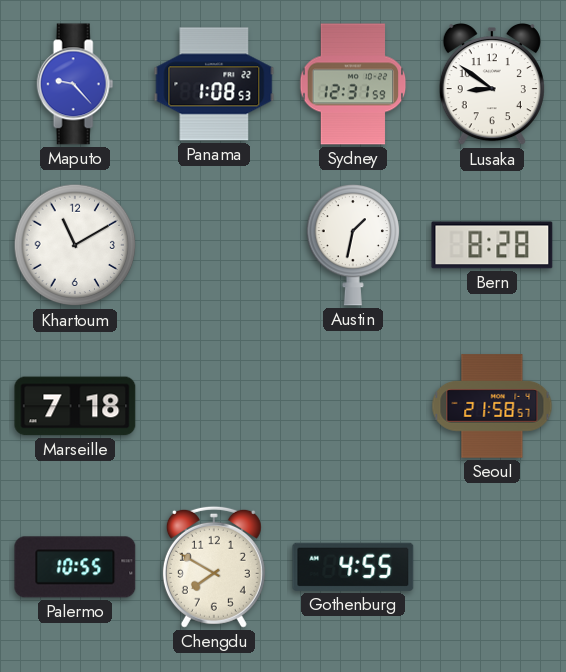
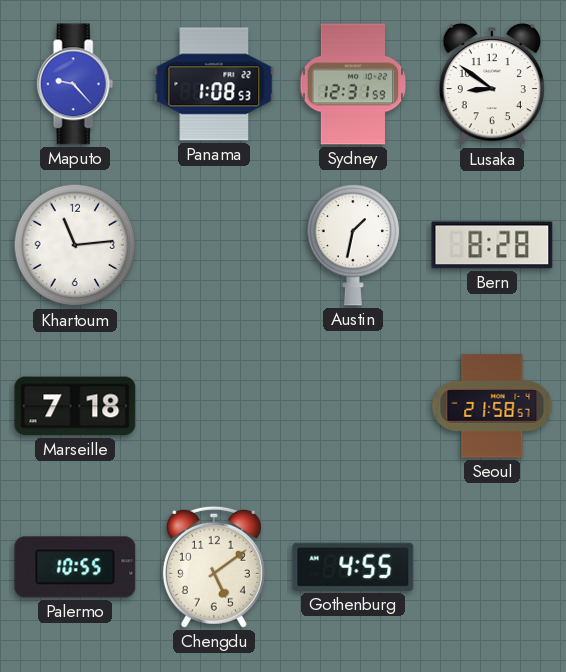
Khartoum: 11:10 -> 11:14
Chengdu: 7:50 -> 5:09
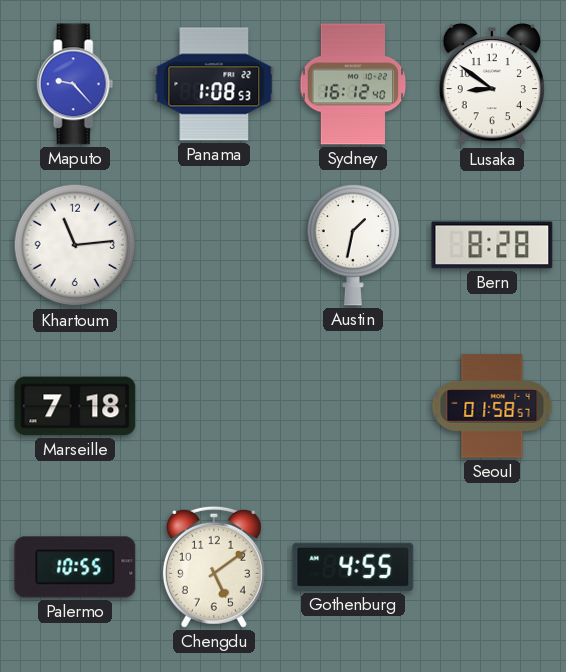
Sydney: 12:31 -> 16:12
Seoul: 21:58 -> 01:58
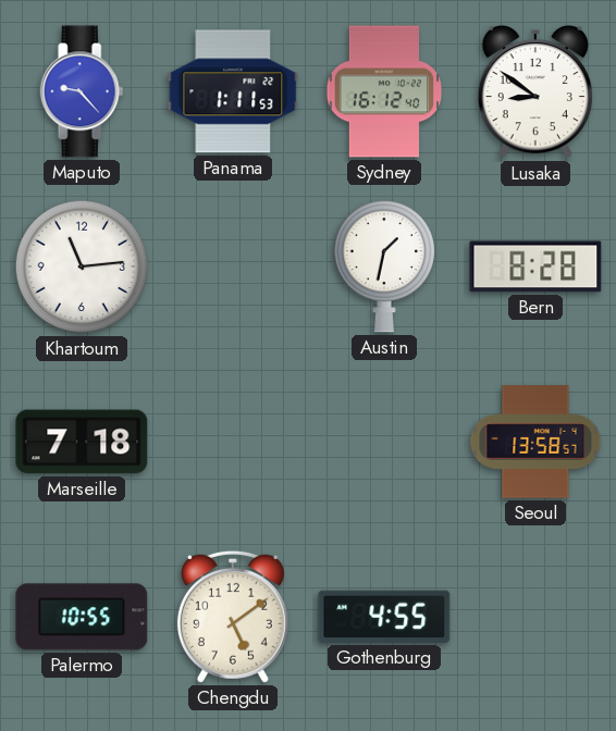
Panama: 1:08 -> 1:11
Seoul: 01:58 -> 13:58
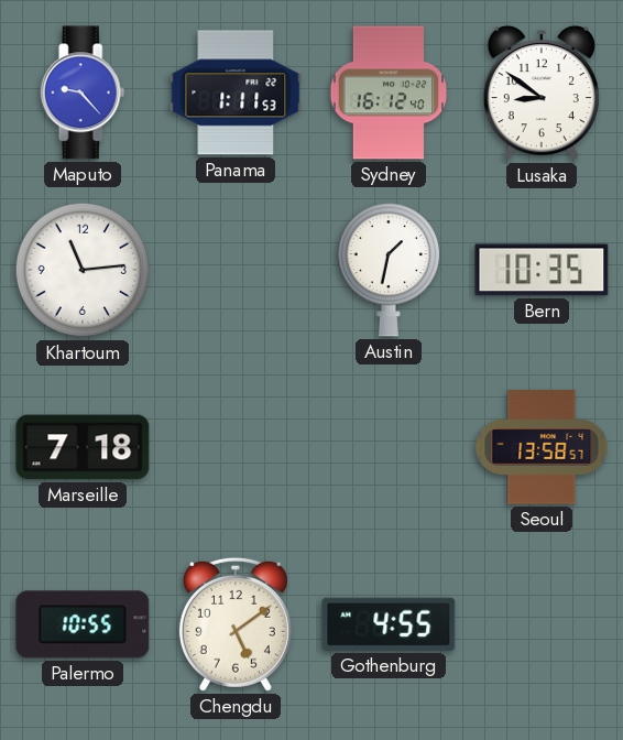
Bern: 8:28 -> 10:35
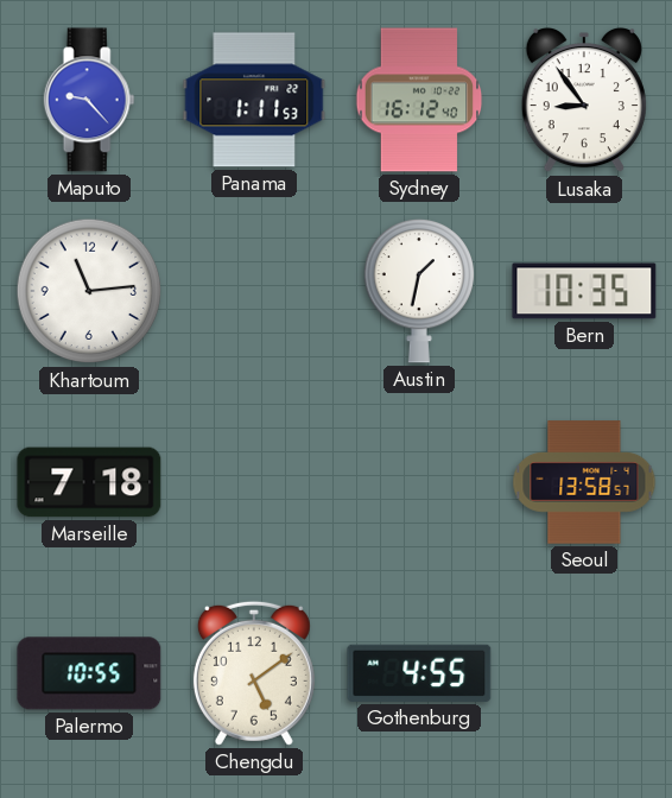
Lusaka: 8:51 -> 8:54
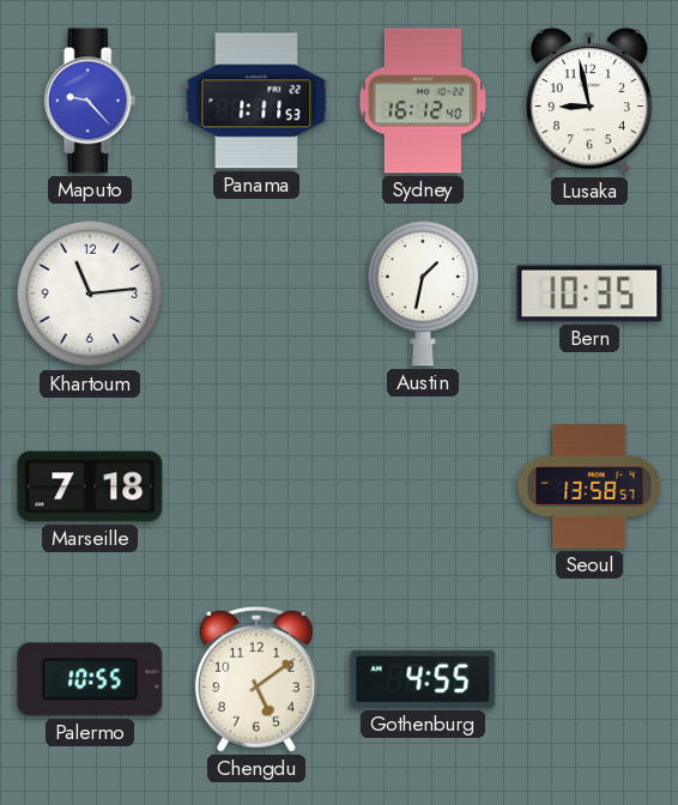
Lusaka: 8:54 -> 8:58
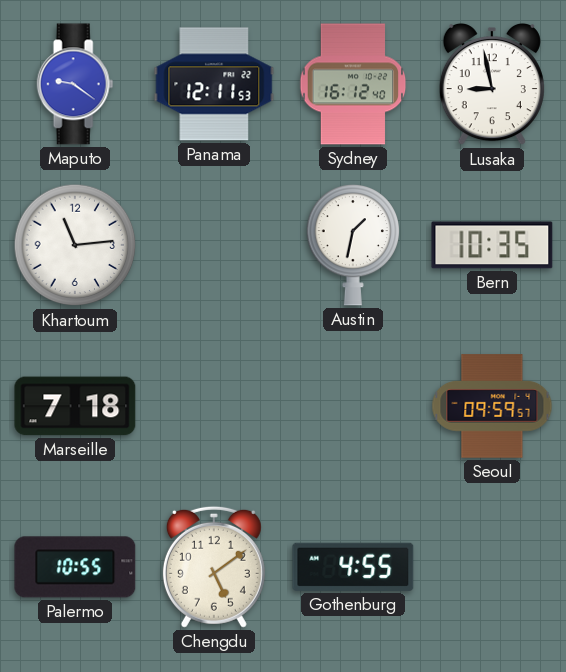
Maputo: 9:23 -> 9:21
Panama: 1:11 -> 12:11
Seoul: 13:58 -> 09:59
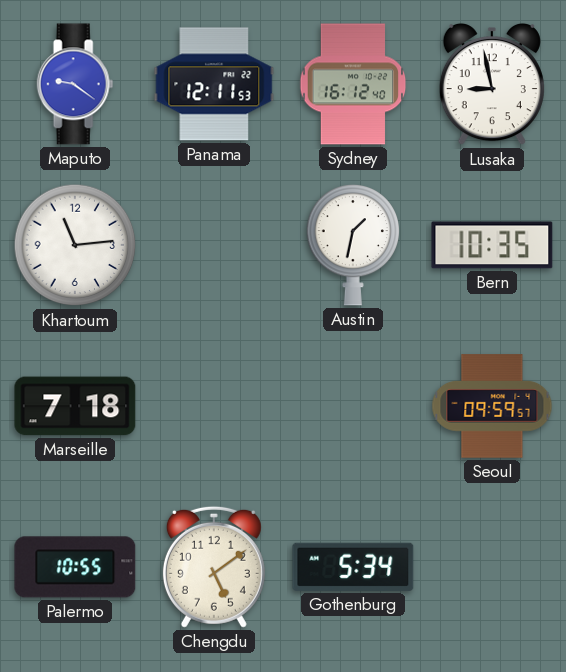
Gothenburg: 4:55 -> 5:34
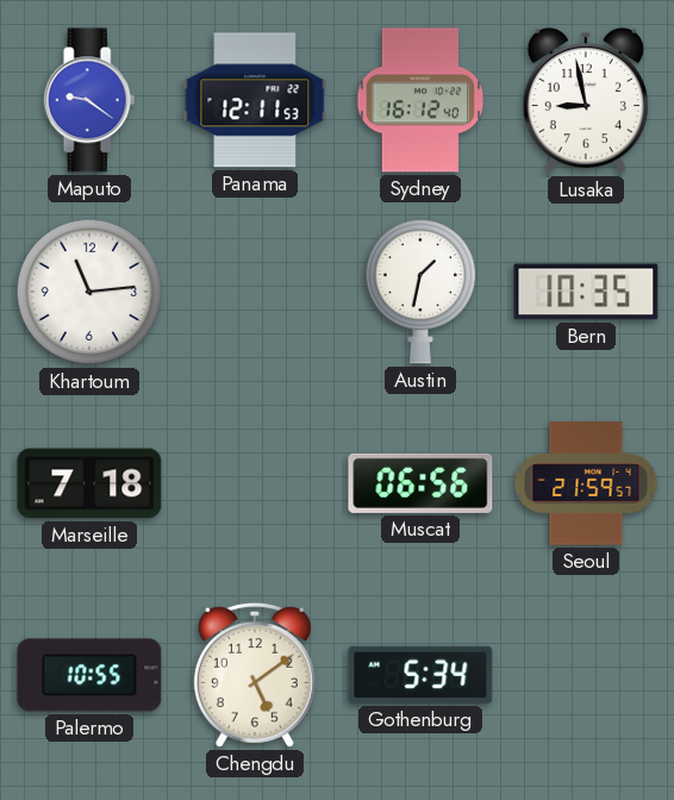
Muscat: none -> 06:56
Seoul: 09:59 -> 21:59
